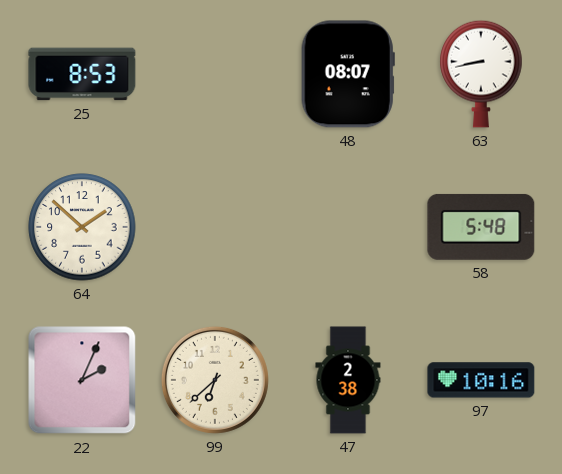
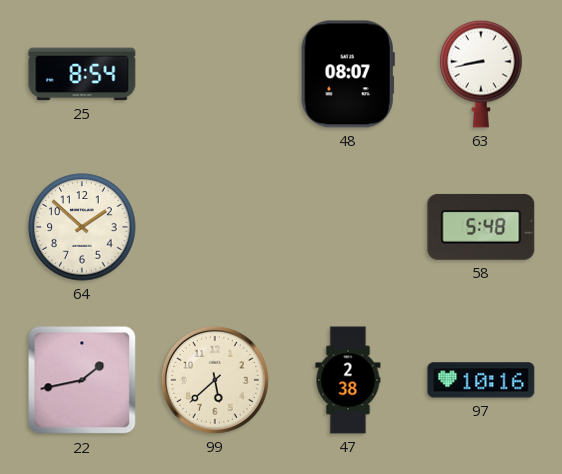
25: 8:53 -> 8:54
22: 2:04 -> 1:43
99: 6:38 -> 5:38
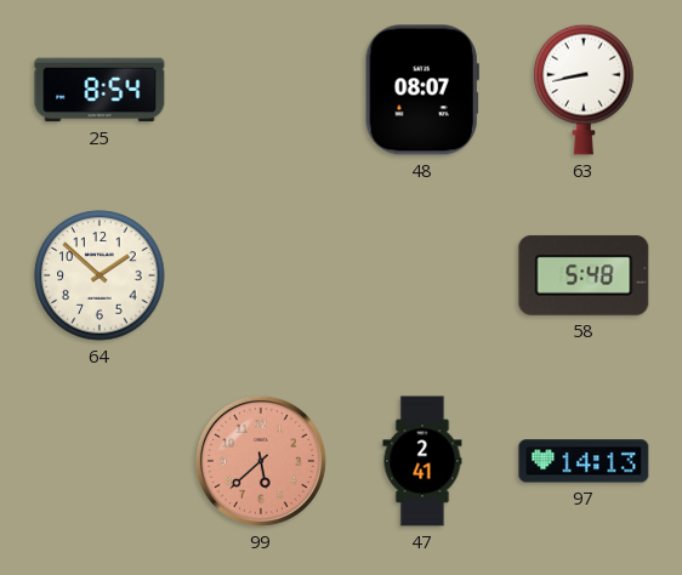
22: 1:43 -> none
99 dial: cream -> salmon
47: 2:38 -> 2:41
97: 10:16 -> 14:13
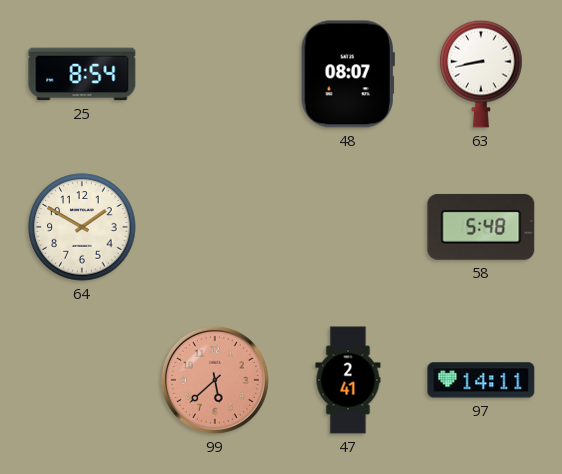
64: 1:52 -> 1:50
97: 14:13 -> 14:11
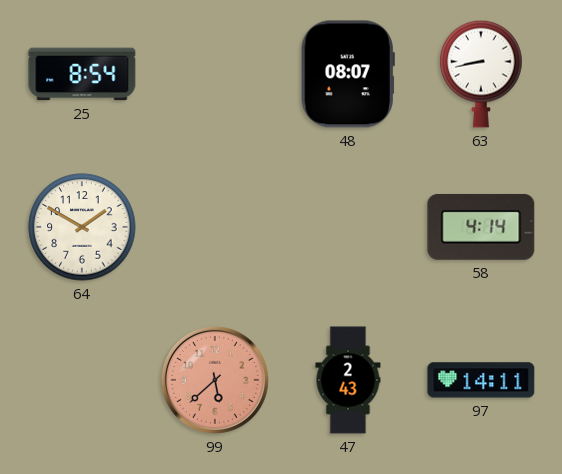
58: 5:48 -> 4:14
47: 2:41 -> 2:43
